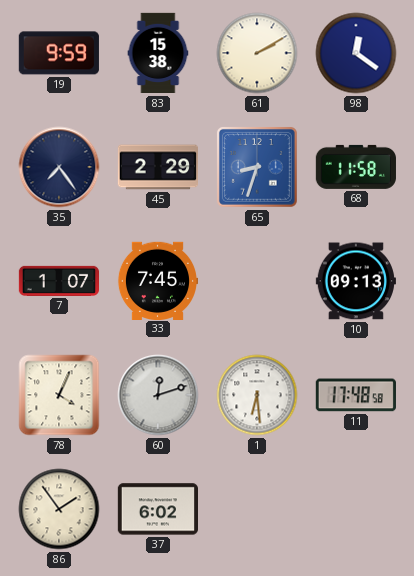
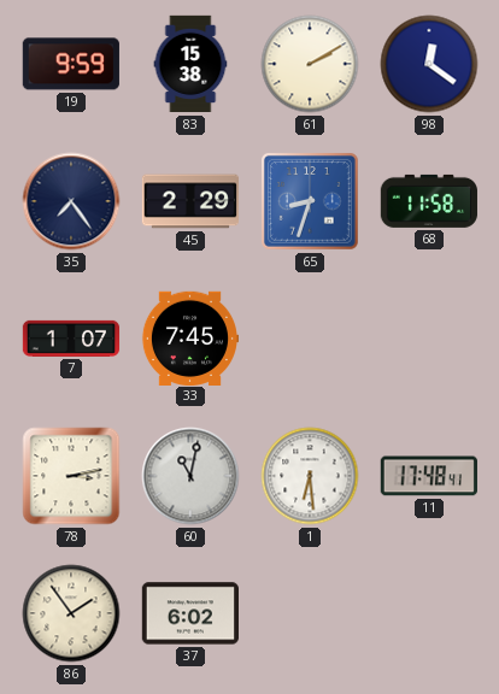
10: 09:13 -> none
78: 4:04 -> 3:13
60: 12:12 -> 11:02
11: 17:48:58 -> 17:48:41
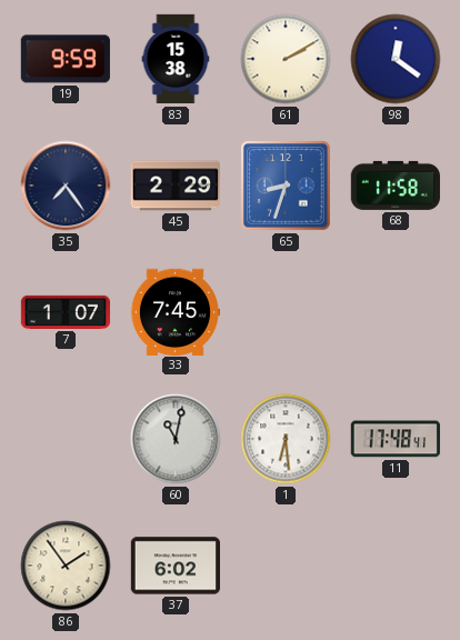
78: 3:13 -> none
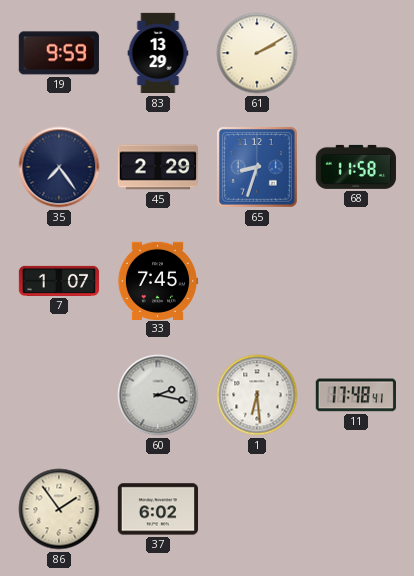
83: 15:38 -> 13:29
98: 12:21 -> none
60: 11:02 -> 2:17
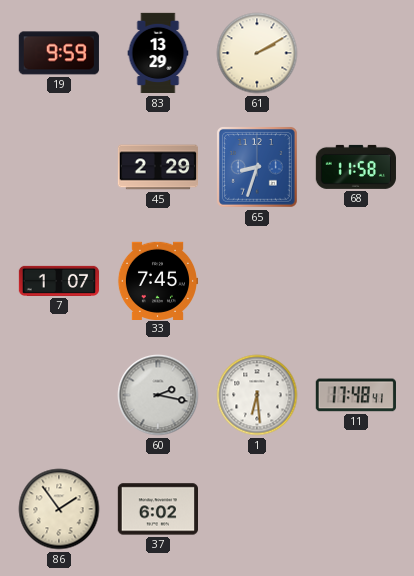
35: 7:24 -> none
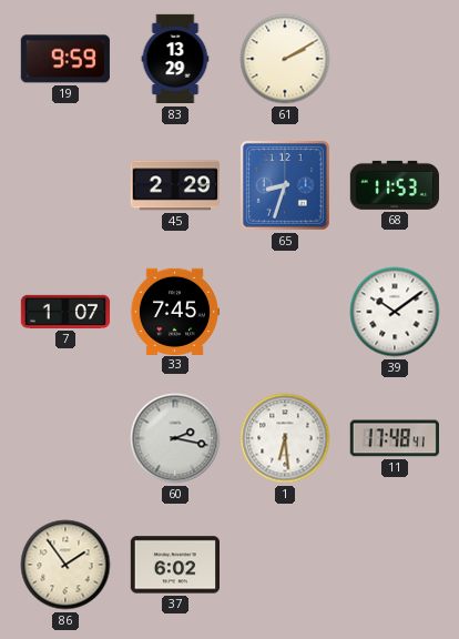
68: 11:58 -> 11:53
39: none -> 10:09
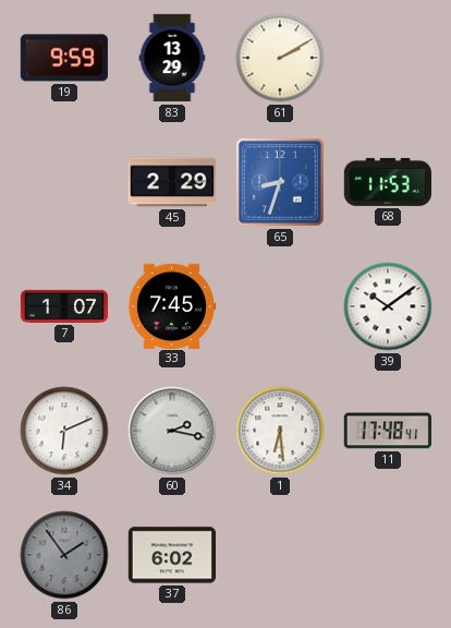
34: none -> 6:11
86 dial: cream -> grey
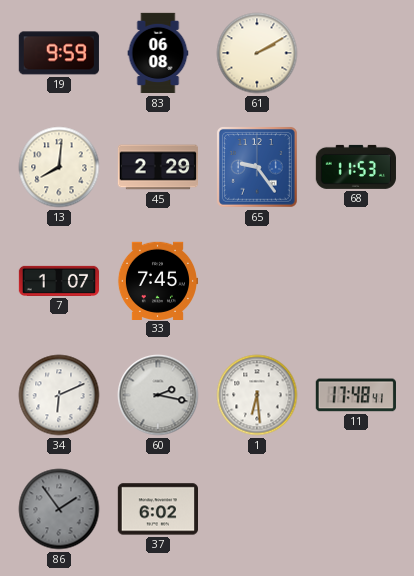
83: 13:29 -> 06:08
13: none -> 8:01
65: 8:33 -> 9:24
39: 10:09 -> none
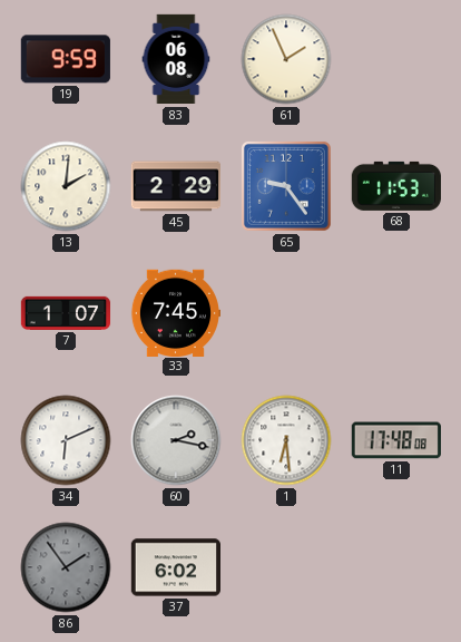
61: 2:10 -> 1:56
13: 8:01 -> 2:01
11: 17:48:41 -> 17:48:08
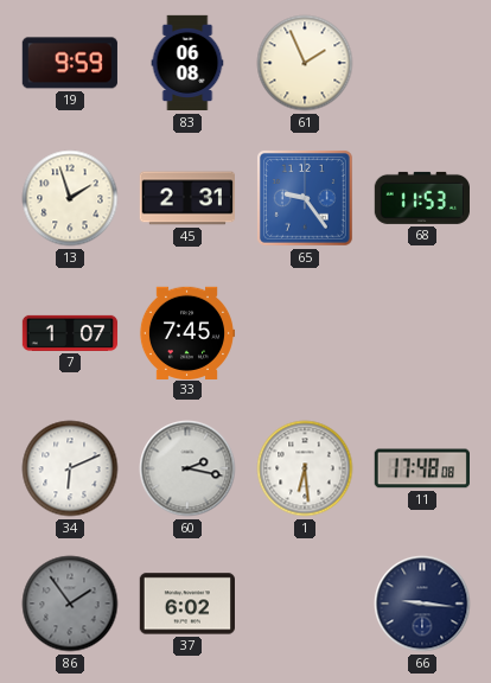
13: 2:01 -> 1:57
45: 2:29 -> 2:31
66: none -> 9:16
